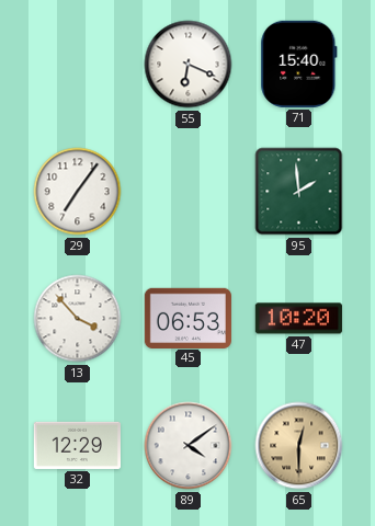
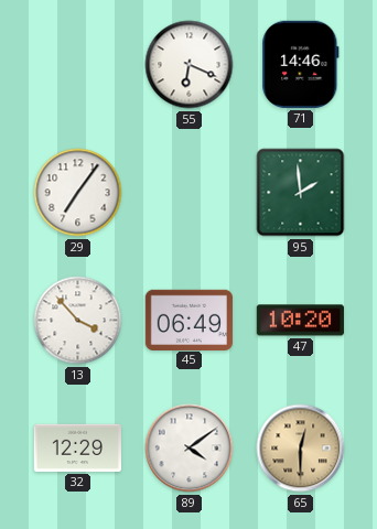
71: 15:40 -> 14:46
45: 06:53 -> 06:49
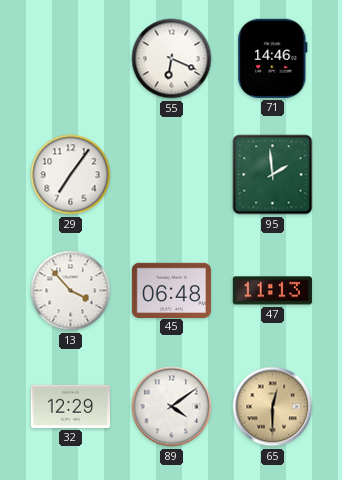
45: 06:49 -> 06:48
47: 10:20 -> 11:13
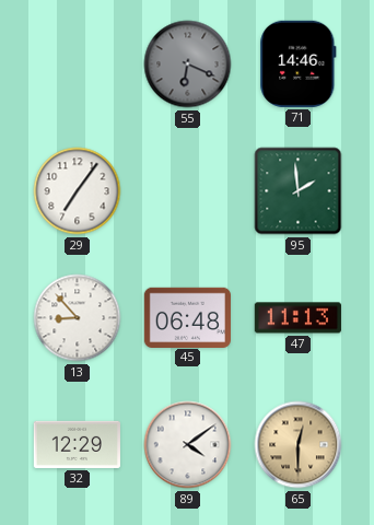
55 dial: white -> grey
13: 3:53 -> 8:53
